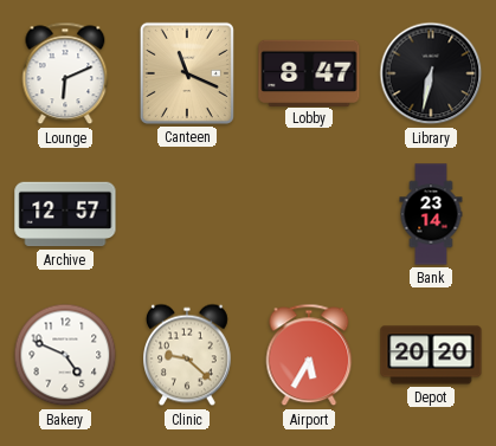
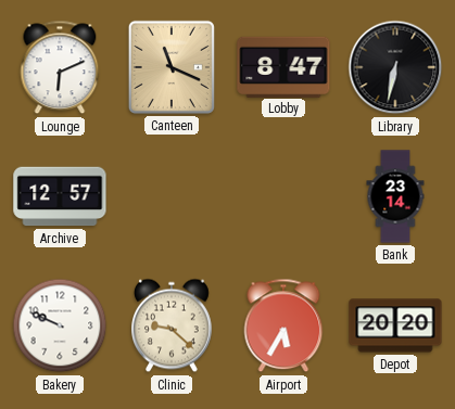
Bakery: 4:49 -> 9:49
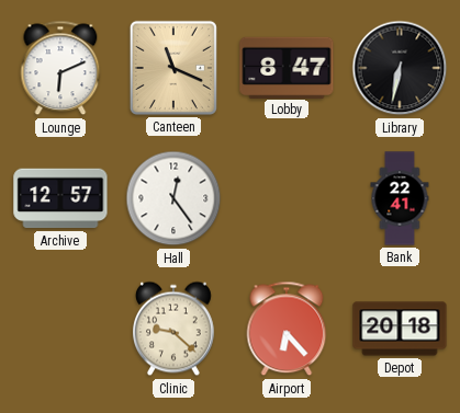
Hall: none -> 12:24
Bank: 23:14 -> 22:41
Bakery: 9:49 -> none
Airport: 5:35 -> 6:23
Depot: 20:20 -> 20:18
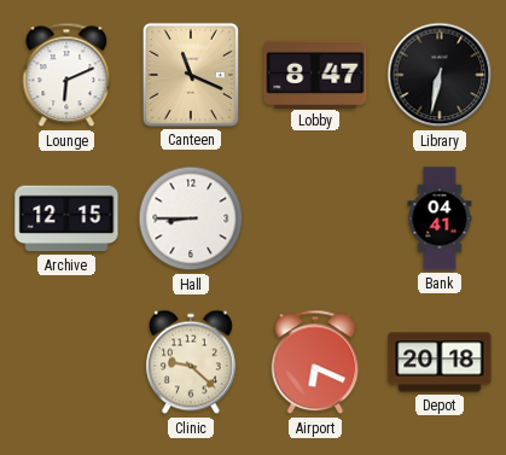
Archive: 12:57 -> 12:15
Hall: 12:24 -> 8:45
Bank: 22:41 -> 04:41
Airport: 6:23 -> 6:19
